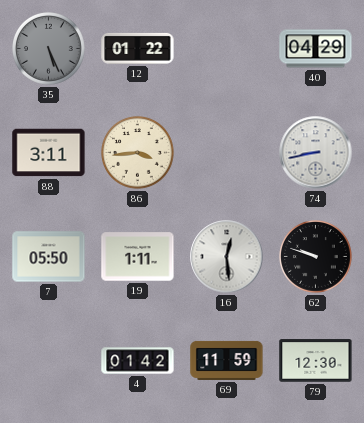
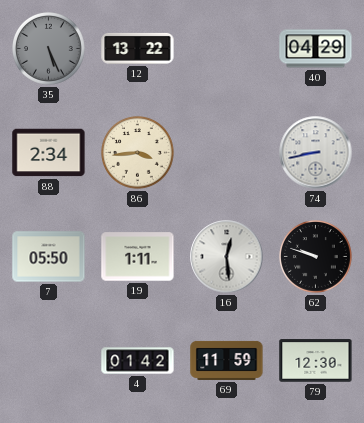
12: 01:22 -> 13:22
88: 3:11 -> 2:34
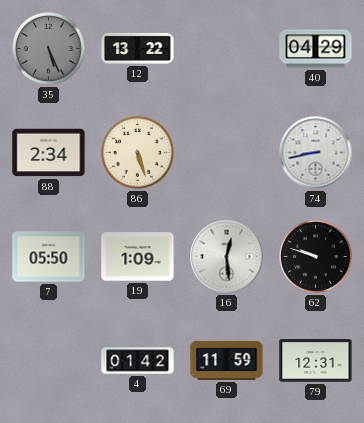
86: 3:44 -> 5:27
19: 1:11 -> 1:09
79: 12:30 -> 12:31
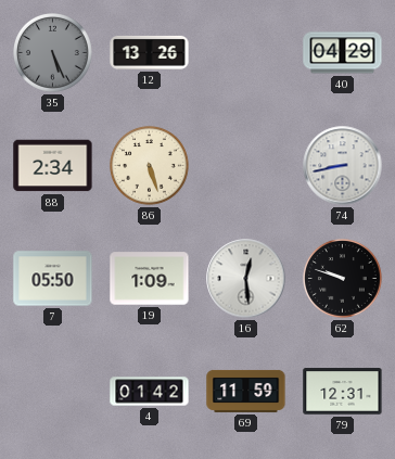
12: 13:22 -> 13:26
